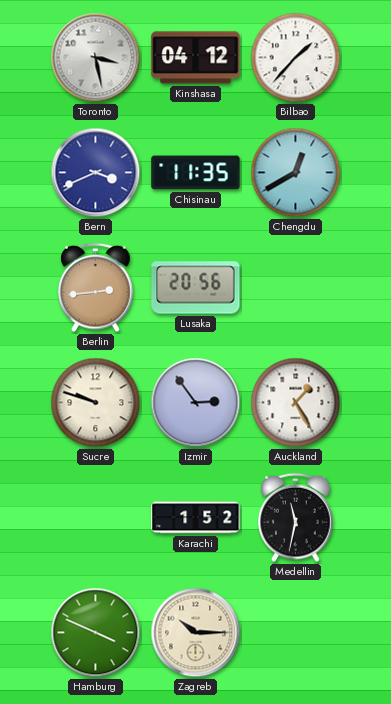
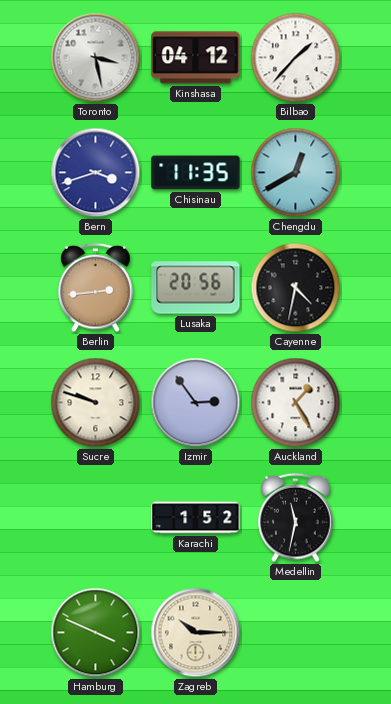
Bern: 3:41 -> 3:42
Cayenne: none -> 4:32
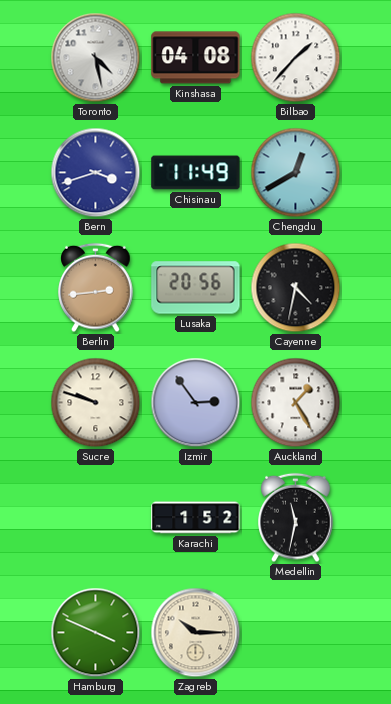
Toronto: 3:28 -> 4:28
Kinshasa: 04:12 -> 04:08
Chisinau: 11:35 -> 11:49
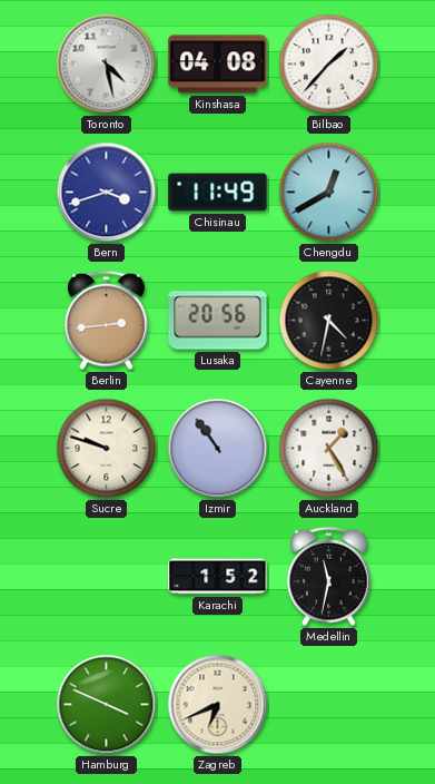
Izmir: 2:54 -> 10:54
Zagreb: 10:15 -> 6:41
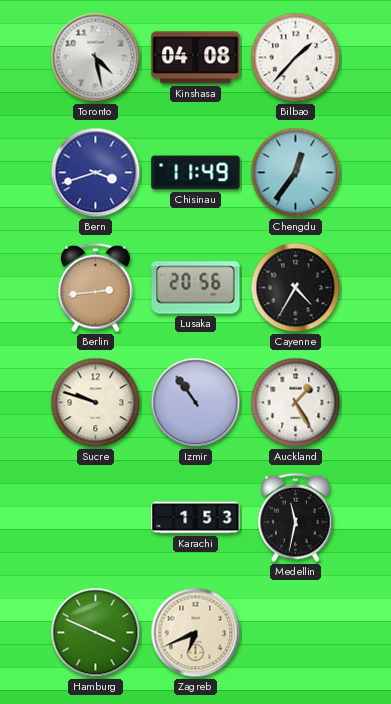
Chengdu: 12:40 -> 12:36
Cayenne: 4:32 -> 4:35
Karachi: 1:52 -> 1:53
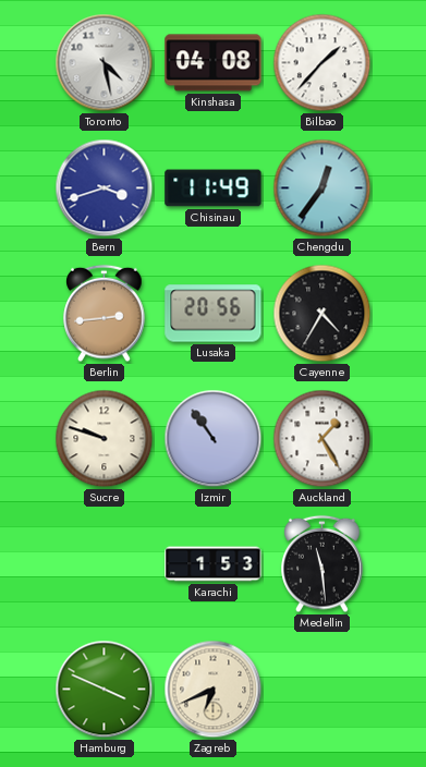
Medellin: 11:32 -> 11:29
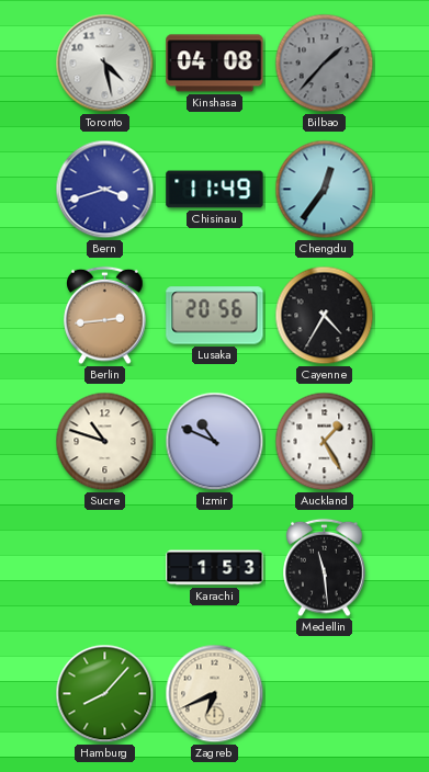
Bilbao dial: white -> grey
Sucre: 9:48 -> 10:48
Izmir: 10:54 -> 10:49
Hamburg: 3:49 -> 8:07
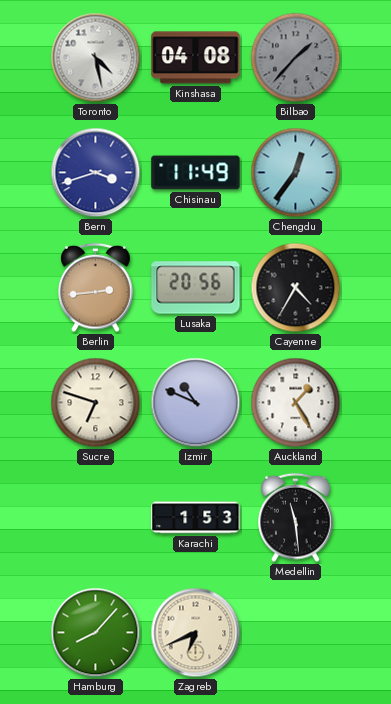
Sucre: 10:48 -> 6:48
